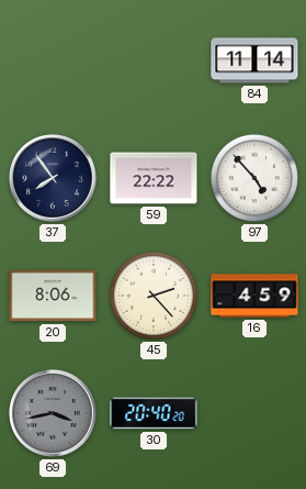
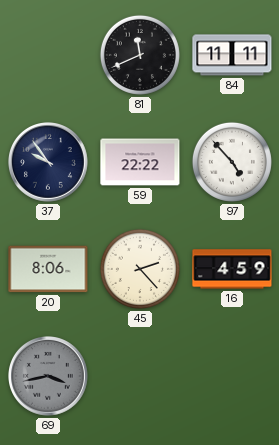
81: none -> 11:41
84: 11:14 -> 11:11
37: 7:54 -> 9:54
30: 20:40 -> none
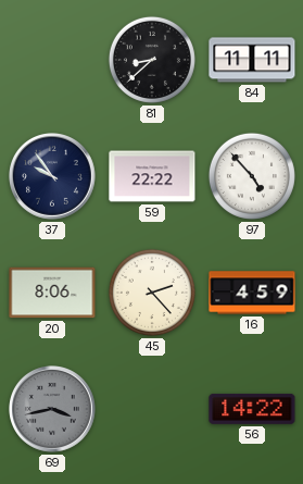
81: 11:41 -> 8:38
56: none -> 14:22
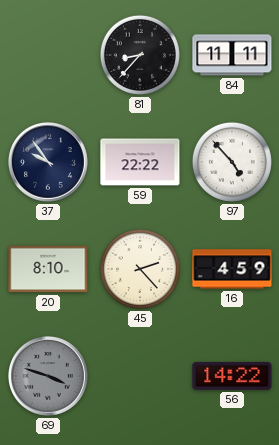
81: 8:38 -> 8:37
20: 8:06 -> 8:10
69: 3:43 -> 3:48
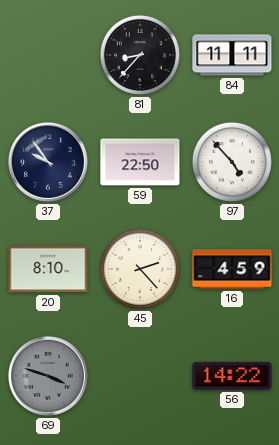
59: 22:22 -> 22:50
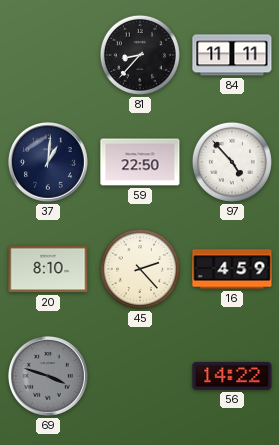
37: 9:54 -> 1:01
